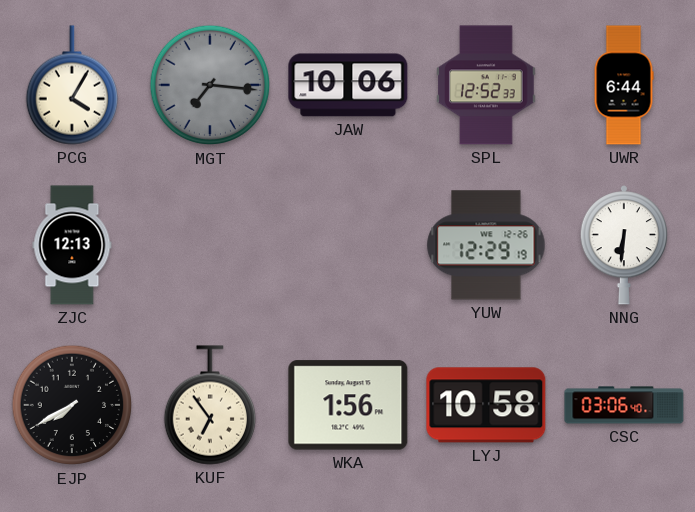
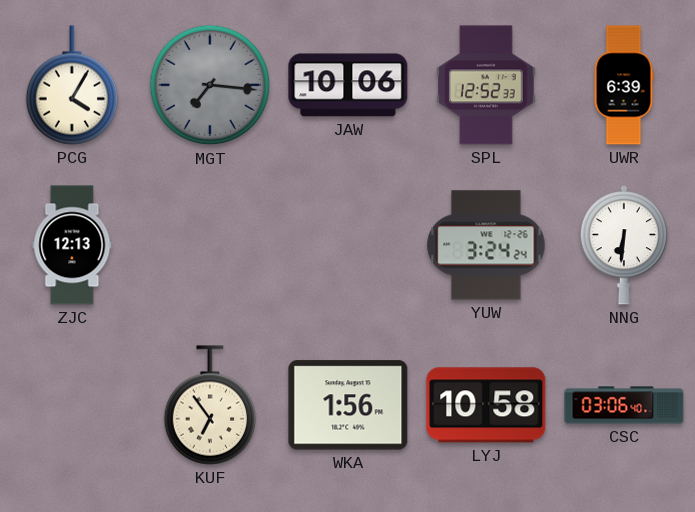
UWR: 6:44 -> 6:39
YUW: 12:29 -> 3:24
EJP: 7:40 -> none
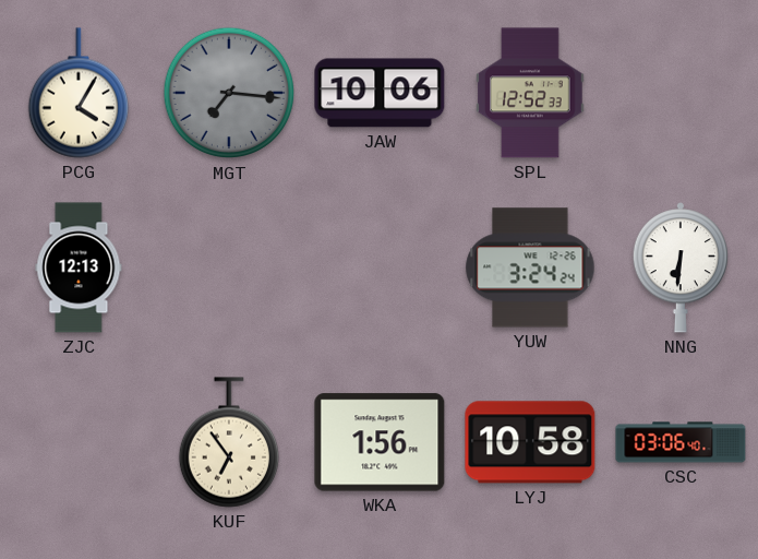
UWR: 6:39 -> none
